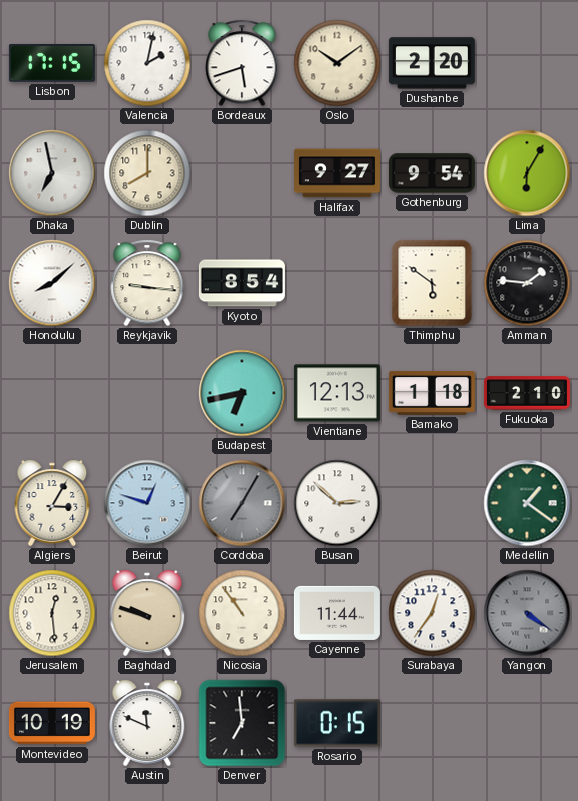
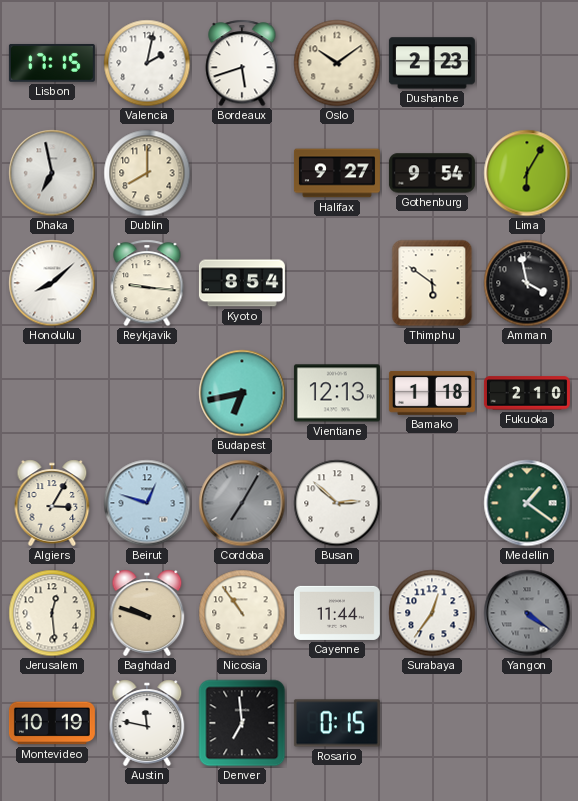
Dushanbe: 2:20 -> 2:23
Amman: 1:46 -> 3:58
Austin: 11:49 -> 11:47
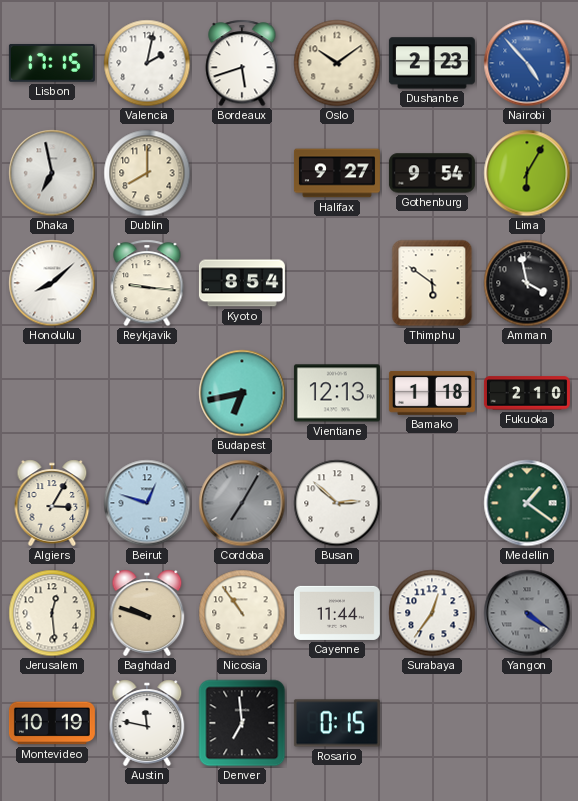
Nairobi: none -> 4:53
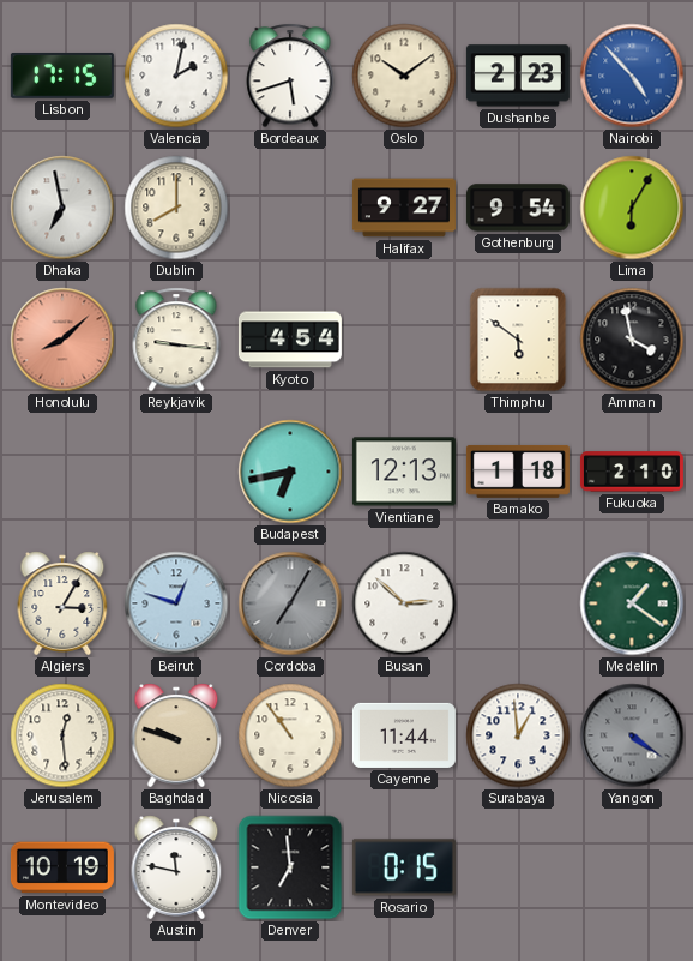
Honolulu dial: white -> salmon
Kyoto: 8:54 -> 4:54
Surabaya: 12:36 -> 12:59
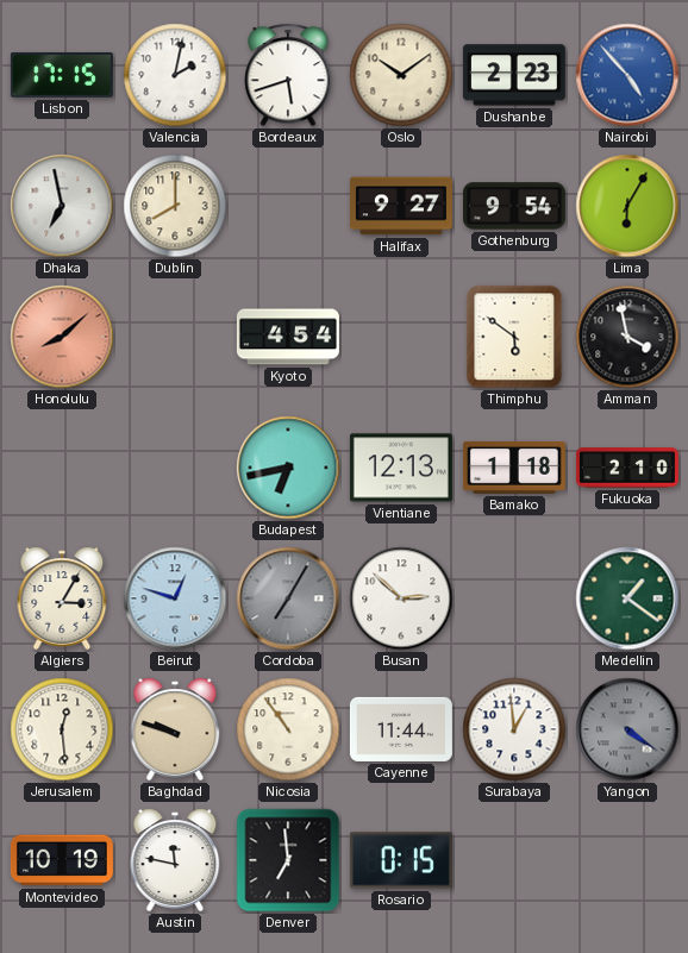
Reykjavik: 9:16 -> none
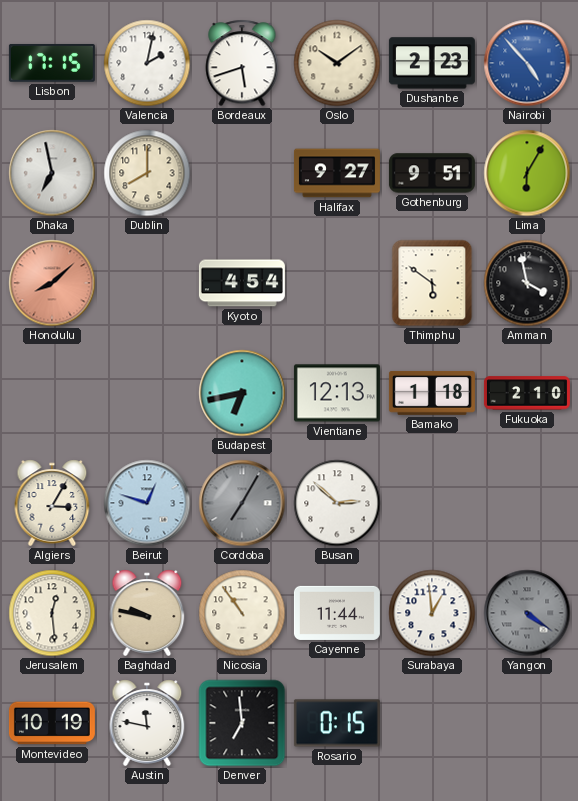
Gothenburg: 9:54 -> 9:51
Medellin: 1:21 -> none
Baghdad: 9:48 -> 9:47
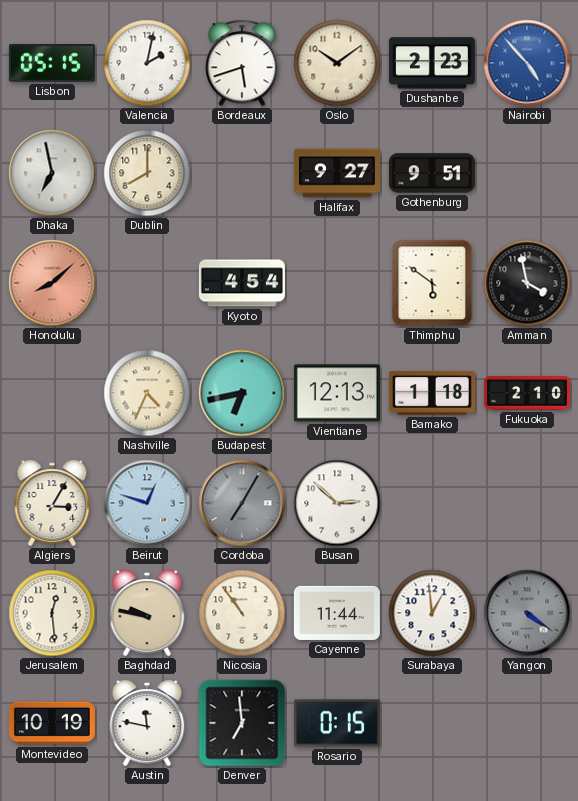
Lisbon: 17:15 -> 05:15
Lima: 6:05 -> none
Nashville: none -> 4:34
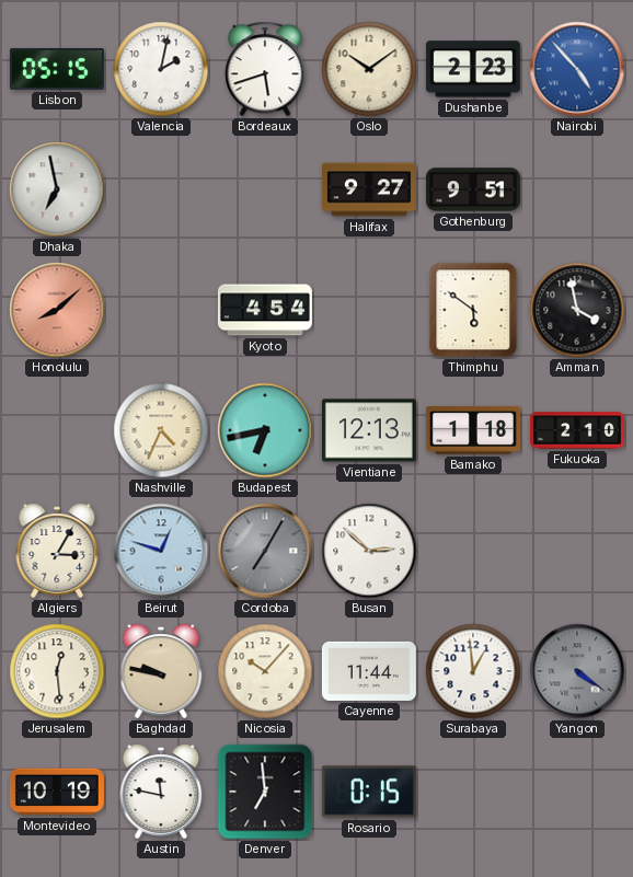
Dublin: 8:00 -> none
Nicosia: 10:54 -> 10:07
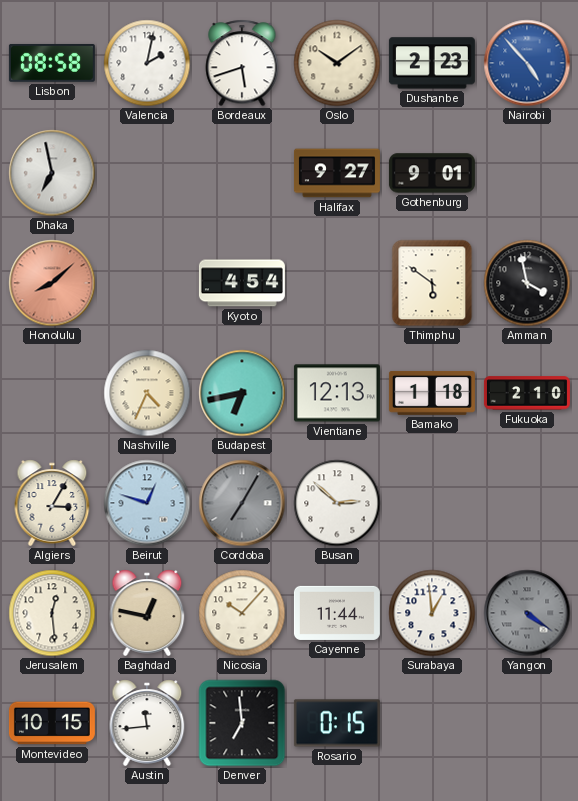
Lisbon: 05:15 -> 08:58
Gothenburg: 9:51 -> 9:01
Baghdad: 9:47 -> 12:47
Montevideo: 10:19 -> 10:15
Austin: 11:47 -> 11:44
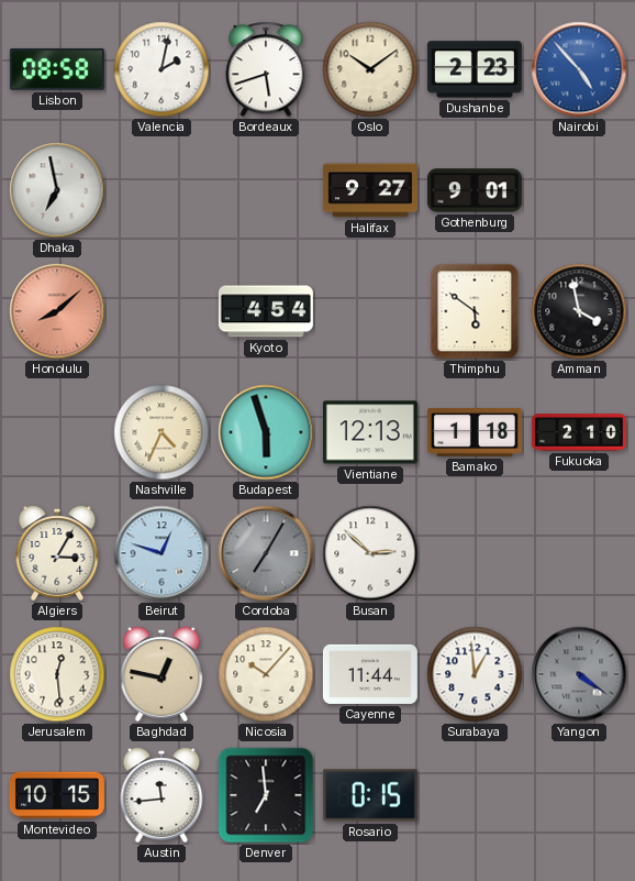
Budapest: 6:43 -> 5:57
